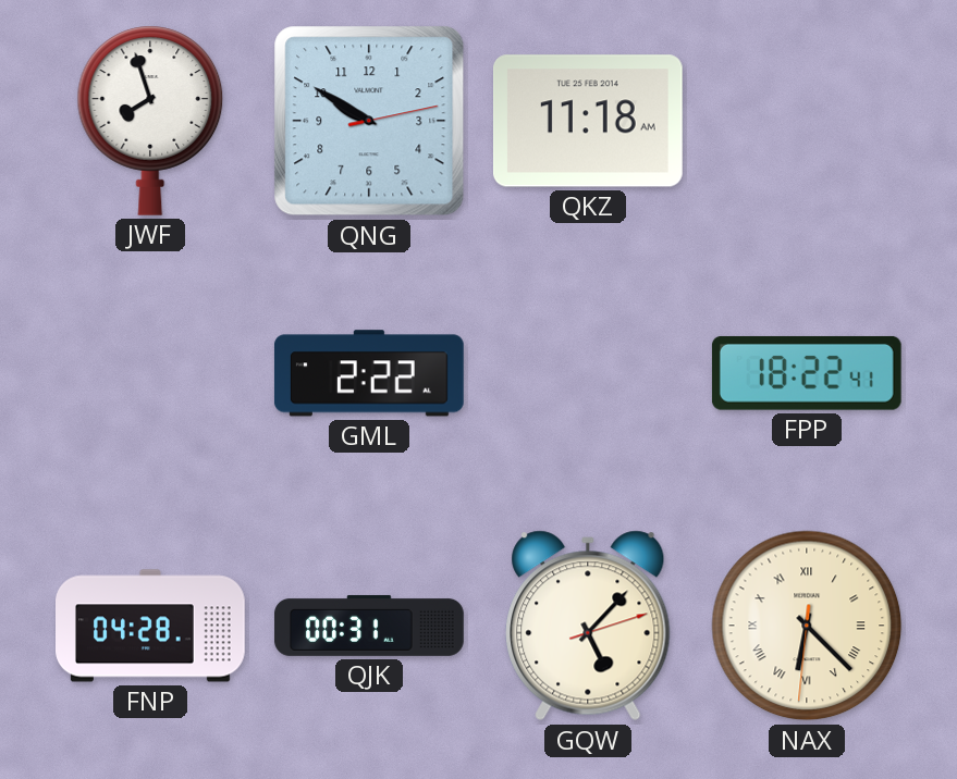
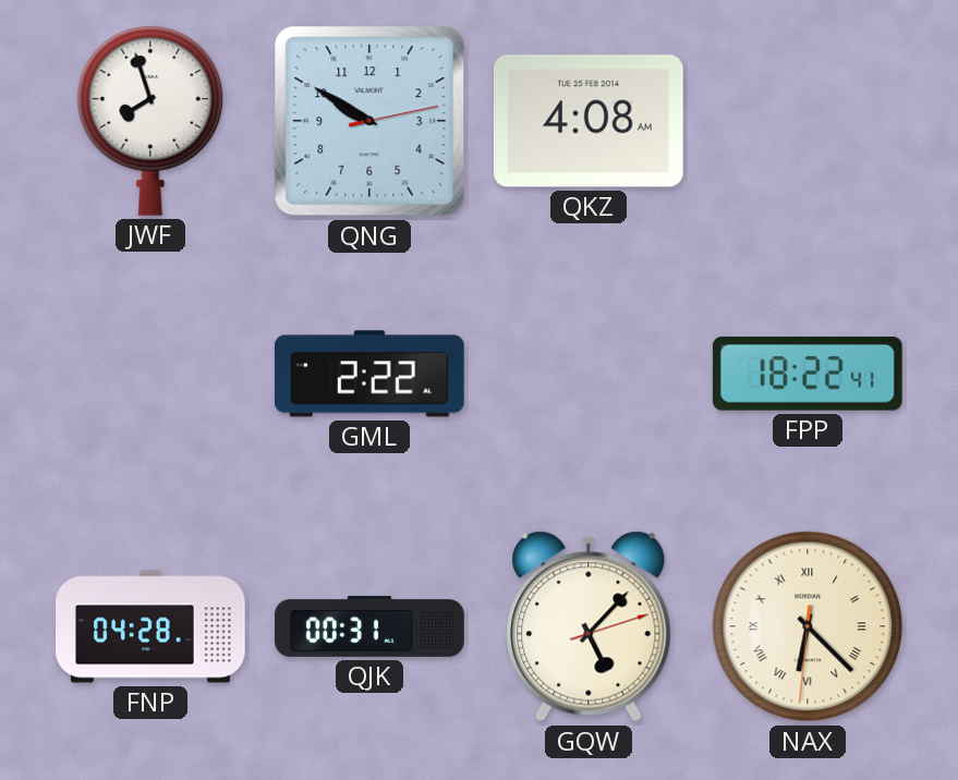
QKZ: 11:18 -> 4:08
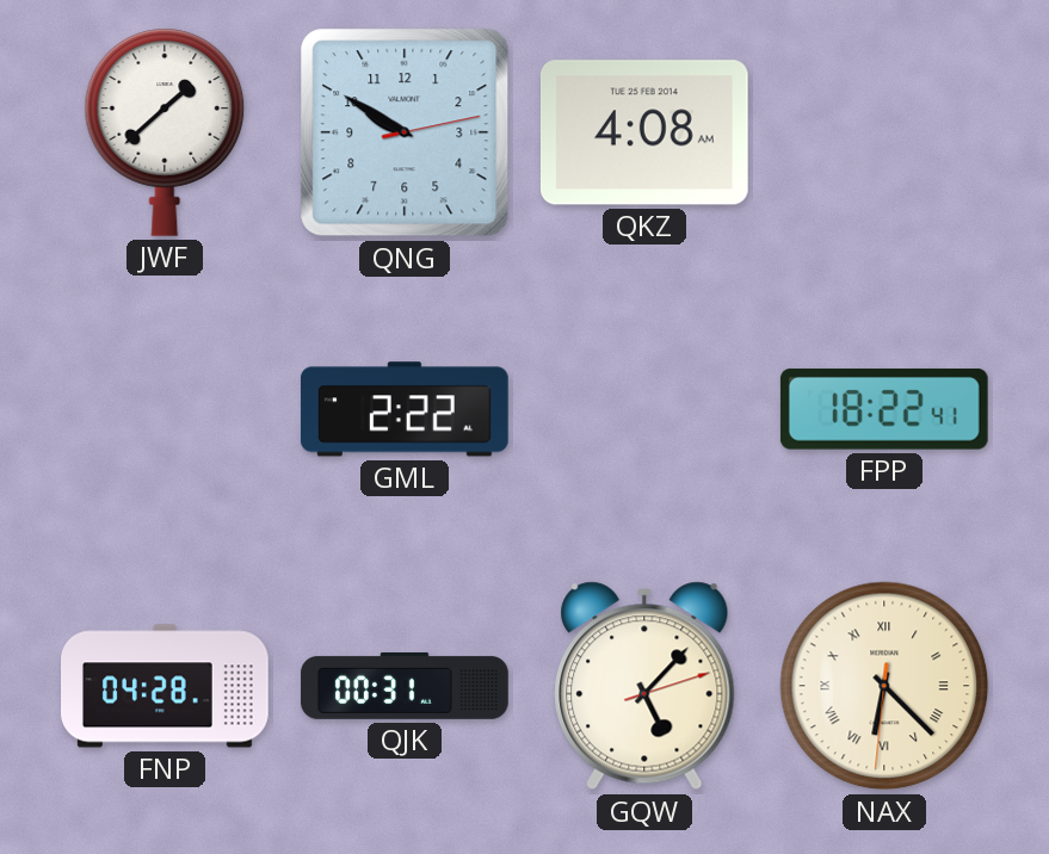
JWF: 7:57 -> 1:38
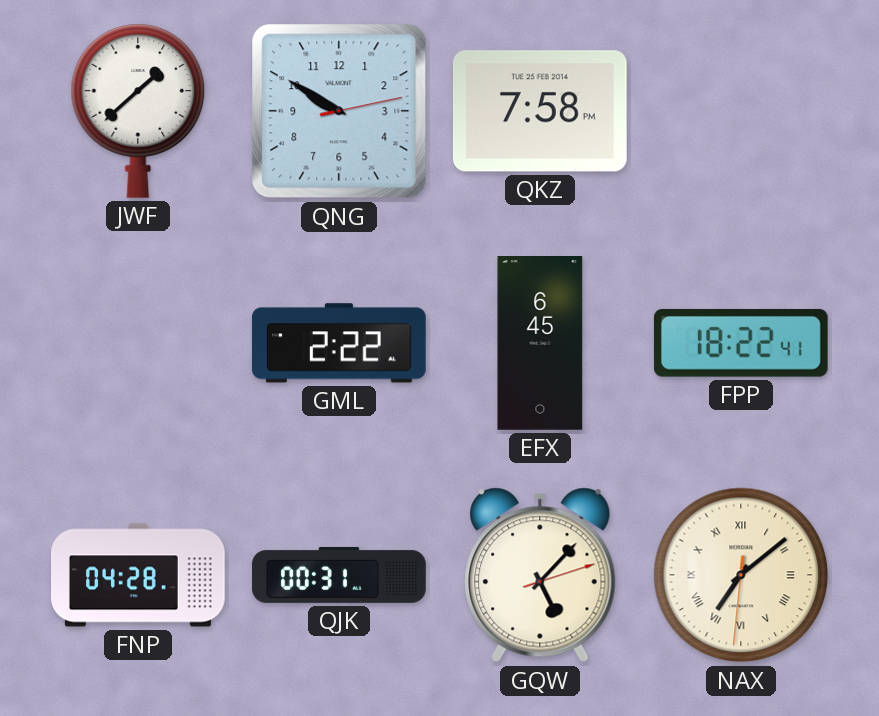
QKZ: 4:08 -> 7:58
EFX: none -> 6:45
NAX: 6:22 -> 7:08
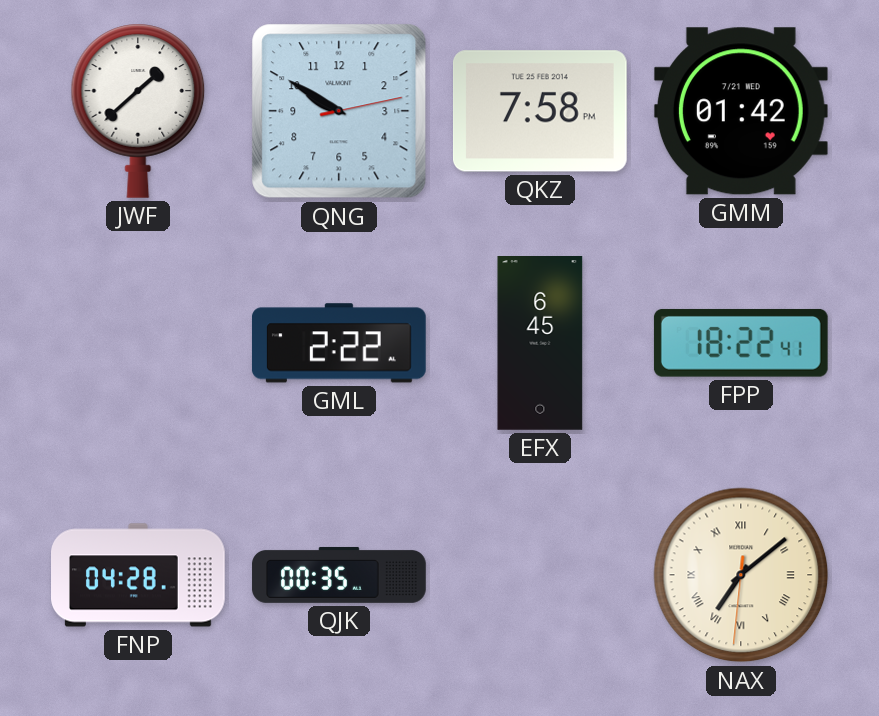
GMM: none -> 01:42
QJK: 00:31 -> 00:35
GQW: 5:07 -> none
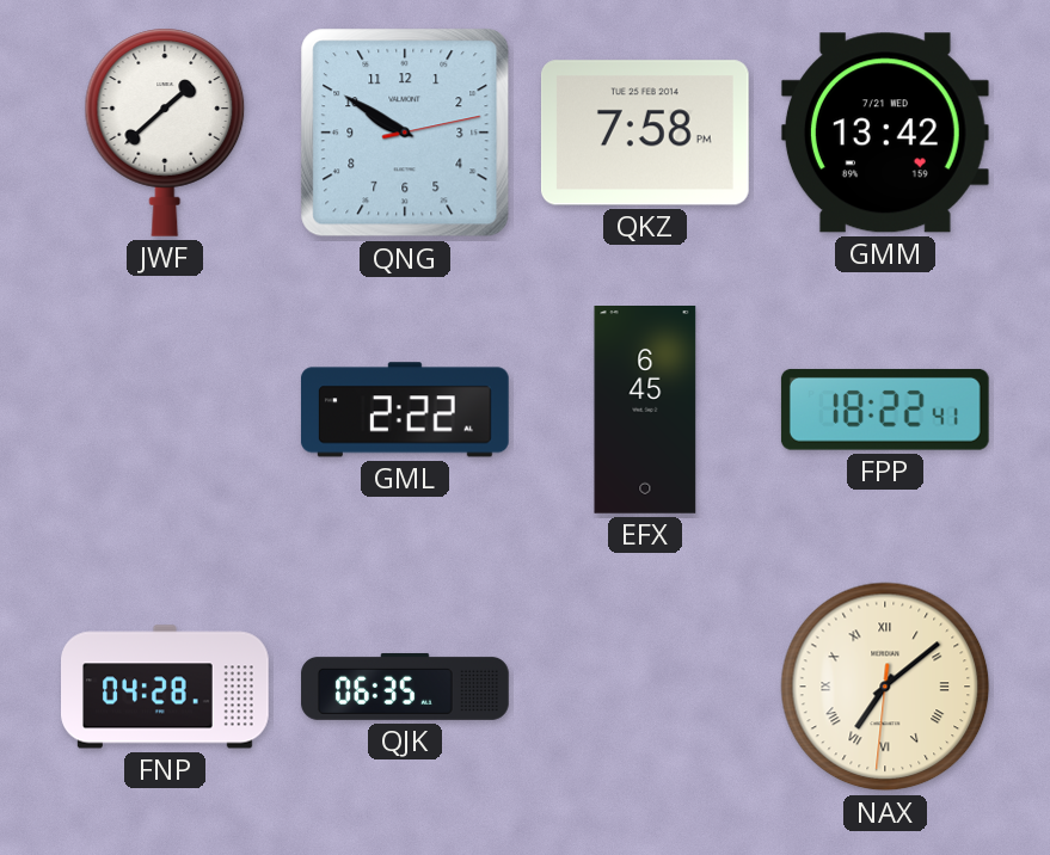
GMM: 01:42 -> 13:42
QJK: 00:35 -> 06:35
